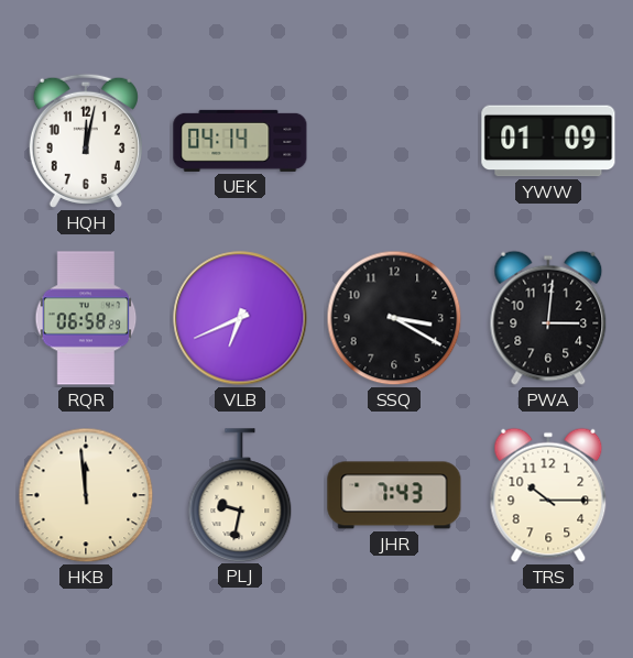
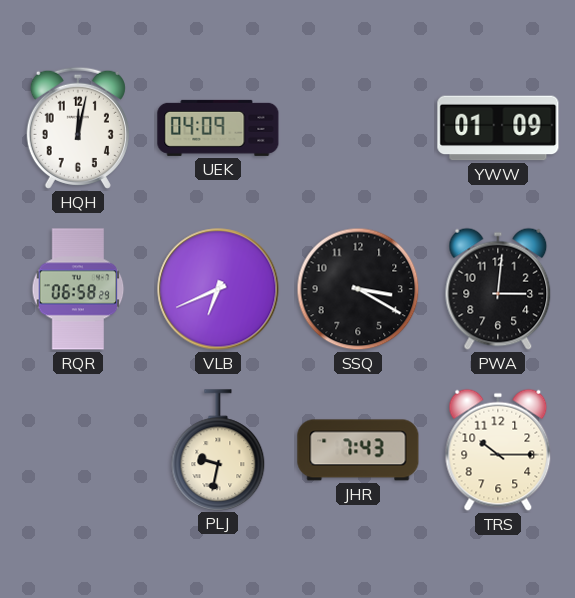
UEK: 04:14 -> 04:09
HKB: 11:59 -> none
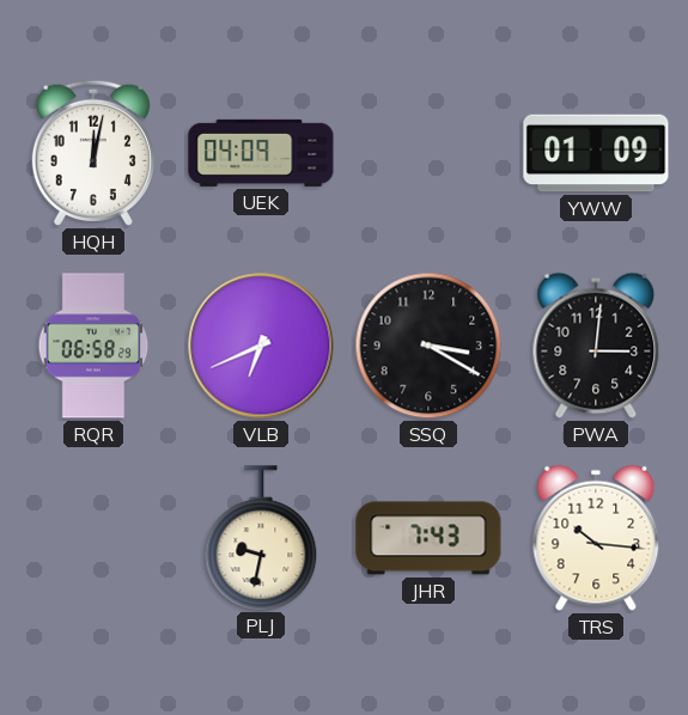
TRS: 10:15 -> 10:16
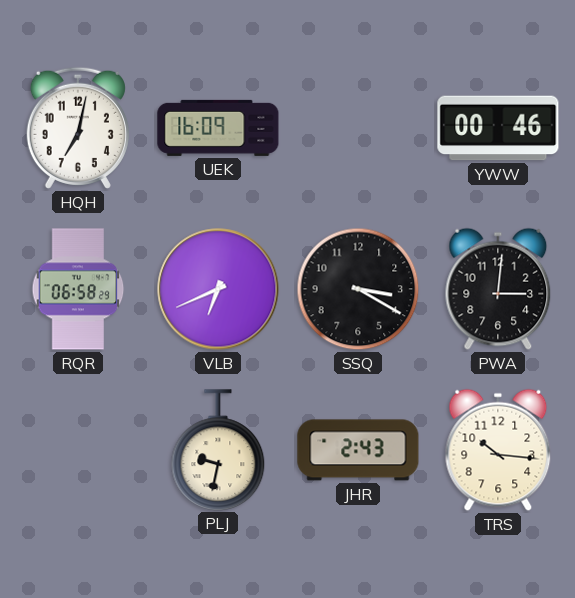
HQH: 12:02 -> 7:02
UEK: 04:09 -> 16:09
YWW: 01:09 -> 00:46
JHR: 7:43 -> 2:43
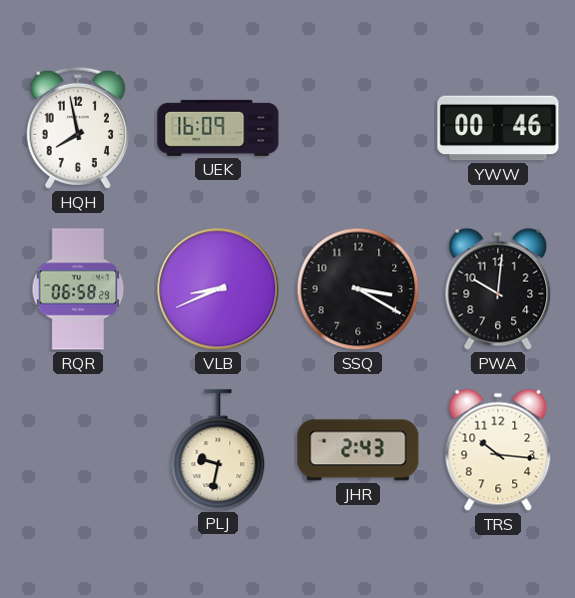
HQH: 7:02 -> 7:58
VLB: 6:41 -> 8:41
PWA: 3:01 -> 10:01
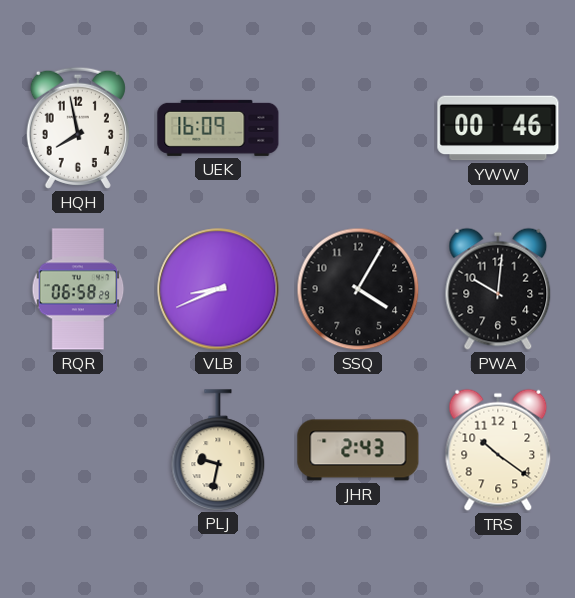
SSQ: 3:20 -> 4:05
TRS: 10:16 -> 10:21
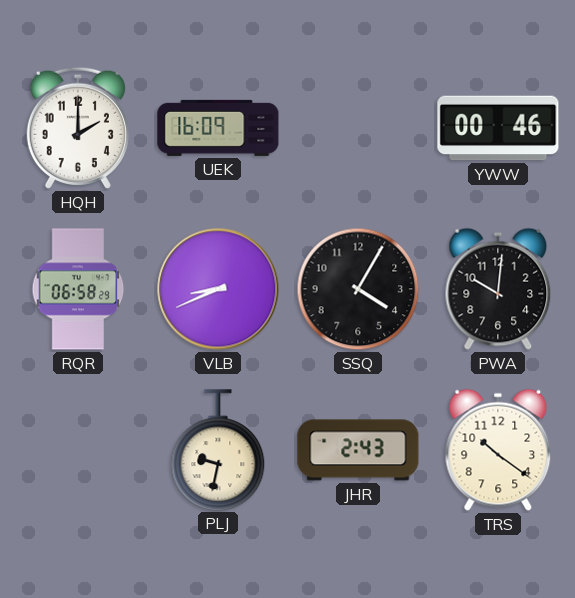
HQH: 7:58 -> 2:00
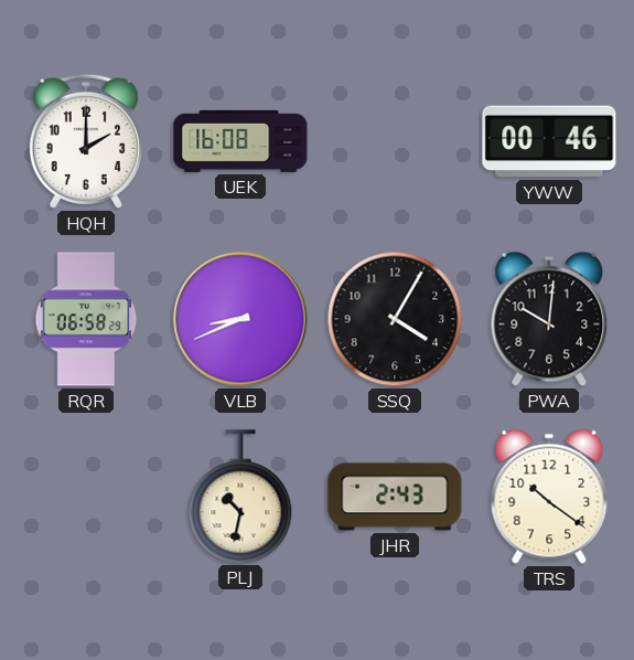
UEK: 16:09 -> 16:08
PLJ: 9:32 -> 10:32
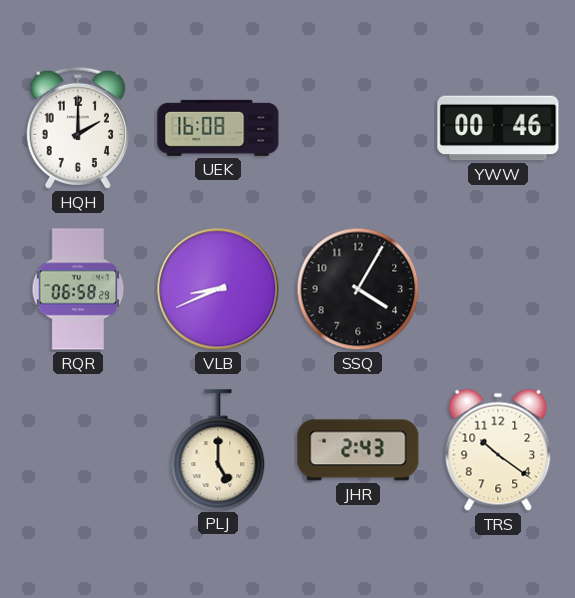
PWA: 10:01 -> none
PLJ: 10:32 -> 5:00
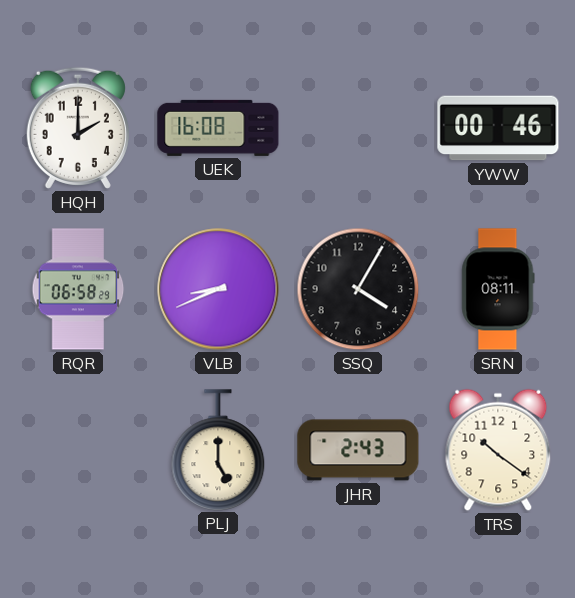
SRN: none -> 08:11
